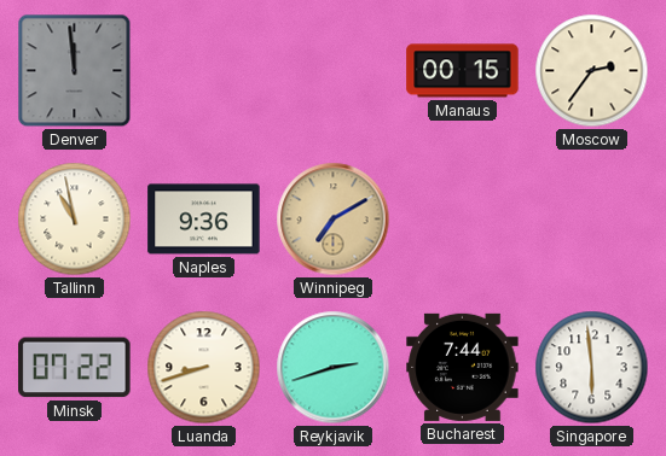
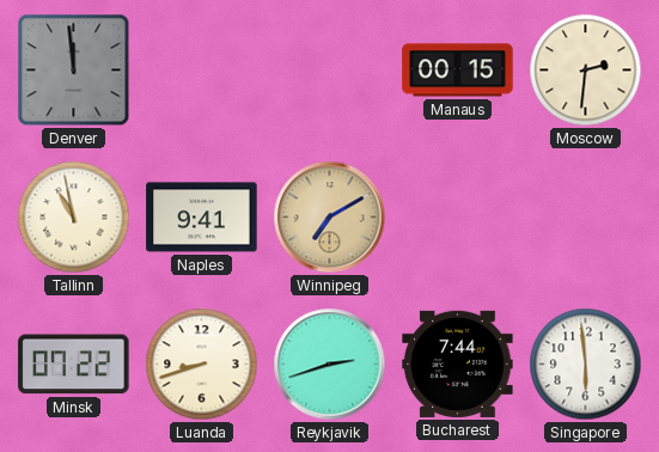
Moscow: 2:36 -> 2:31
Naples: 9:36 -> 9:41
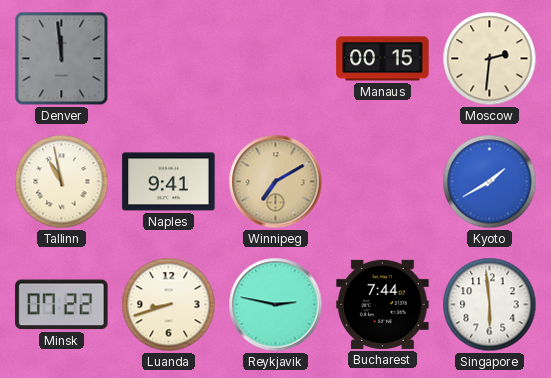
Kyoto: none -> 1:40
Reykjavik: 2:42 -> 2:47
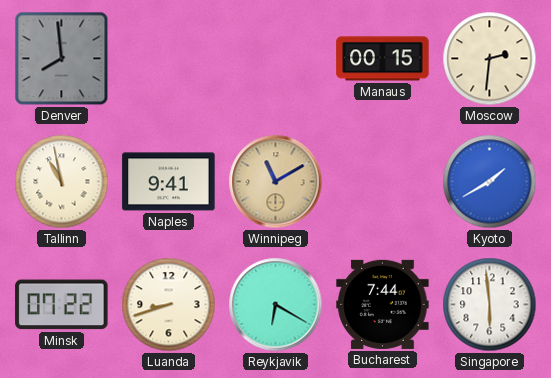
Denver: 11:59 -> 7:59
Winnipeg: 7:10 -> 11:10
Reykjavik: 2:47 -> 6:20
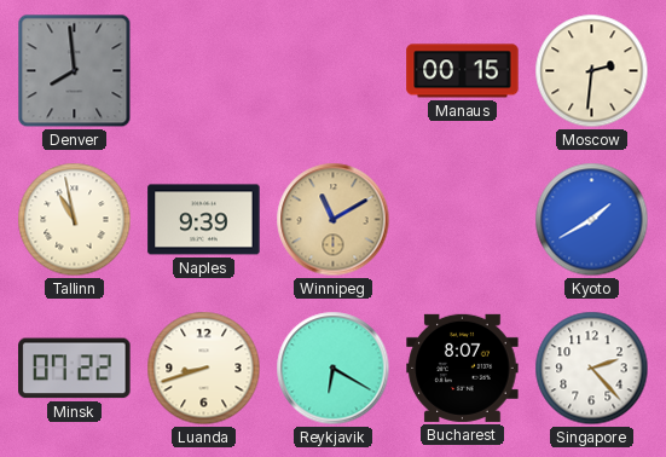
Naples: 9:41 -> 9:39
Bucharest: 7:44 -> 8:07
Singapore: 5:59 -> 2:23
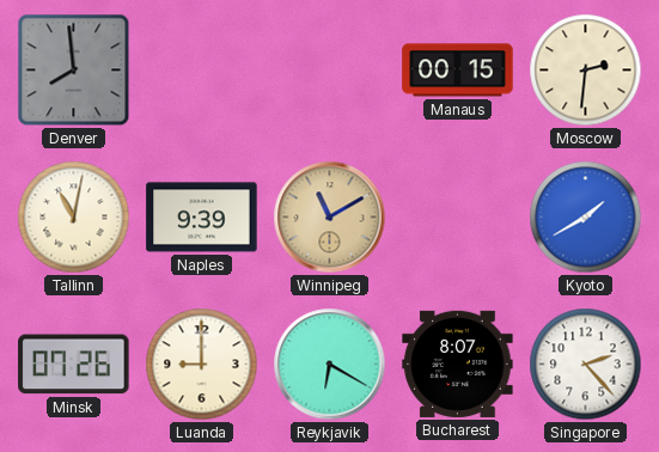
Tallinn: 10:58 -> 11:02
Minsk: 07:22 -> 07:26
Luanda: 8:42 -> 9:00
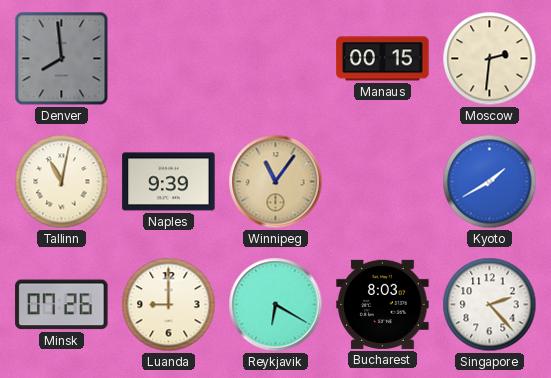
Winnipeg: 11:10 -> 11:06
Bucharest: 8:07 -> 8:03
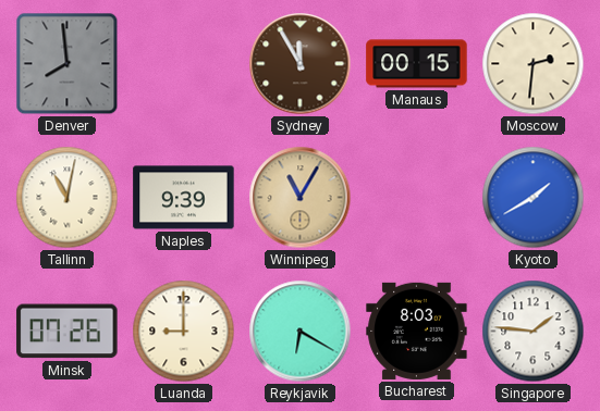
Sydney: none -> 11:55
Winnipeg: 11:06 -> 11:05
Singapore: 2:23 -> 1:46
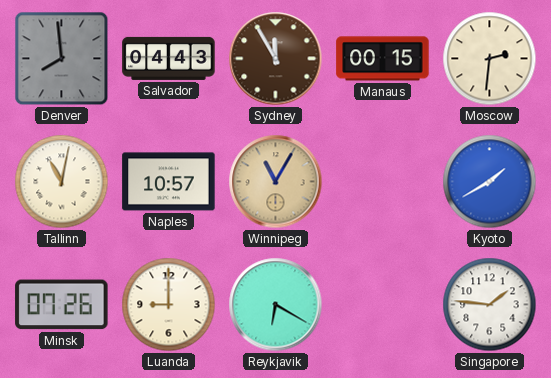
Salvador: none -> 04:43
Naples: 9:39 -> 10:57
Bucharest: 8:03 -> none
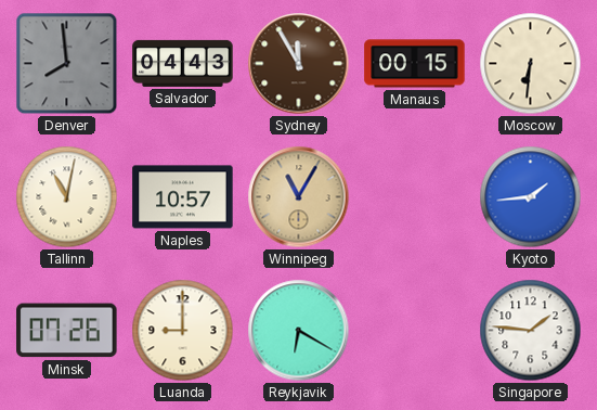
Moscow: 2:31 -> 6:31
Kyoto: 1:40 -> 1:44
